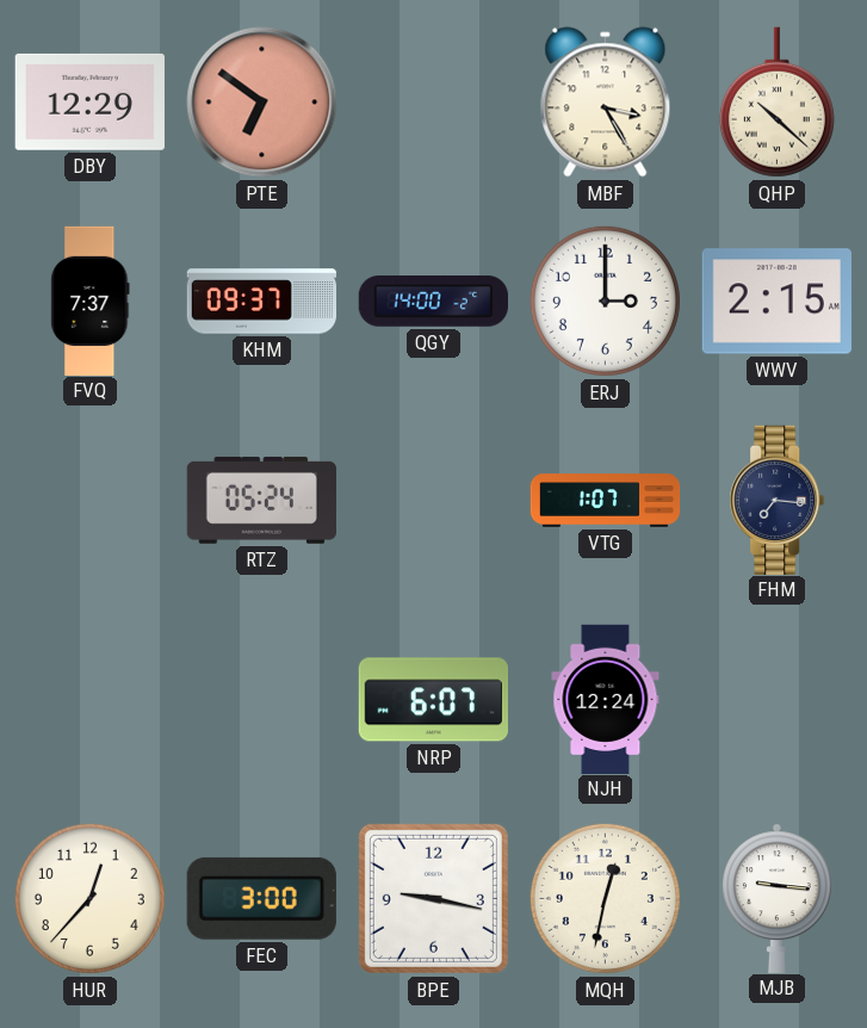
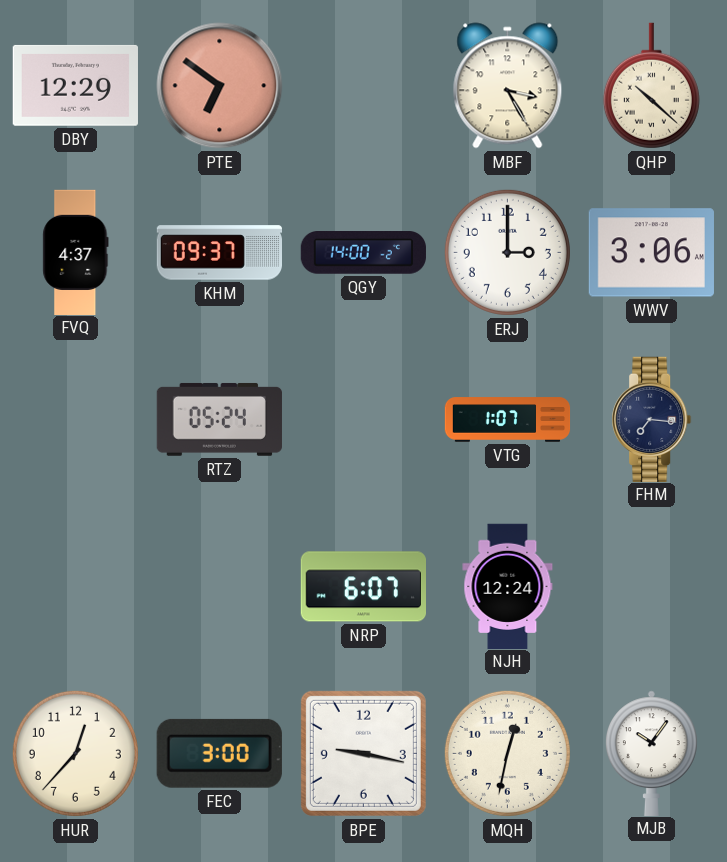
FVQ: 7:37 -> 4:37
WWV: 2:15 -> 3:06
MJB: 9:16 -> 10:06
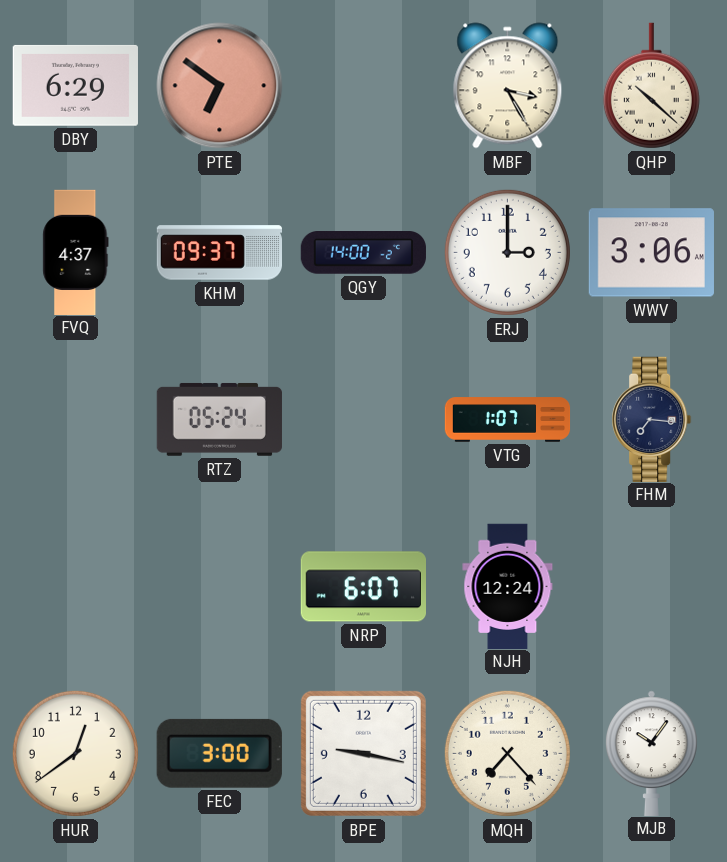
DBY: 12:29 -> 6:29
HUR: 12:37 -> 12:39
MQH: 12:32 -> 7:23
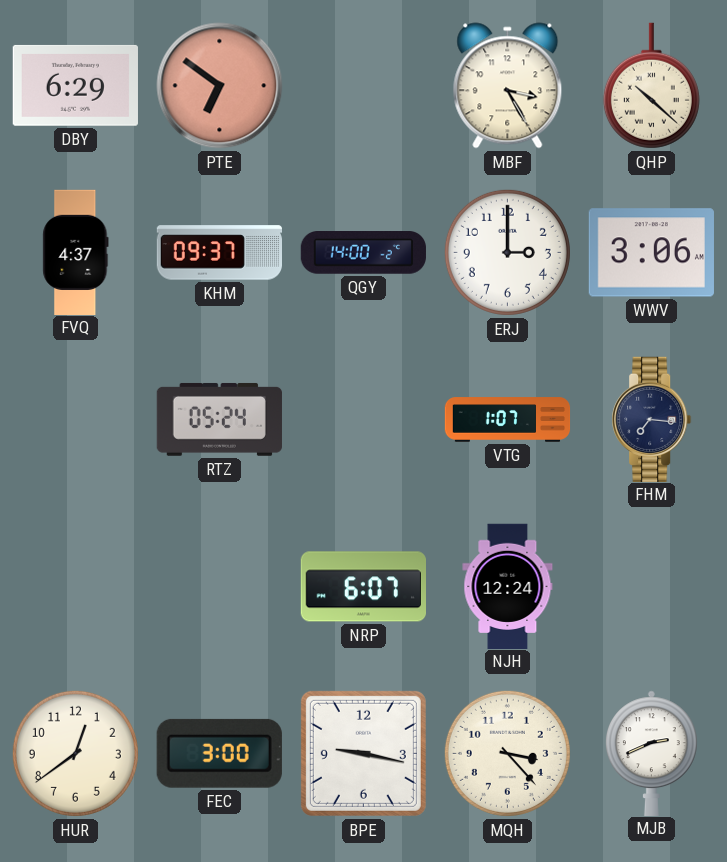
MQH: 7:23 -> 3:23
MJB: 10:06 -> 2:41
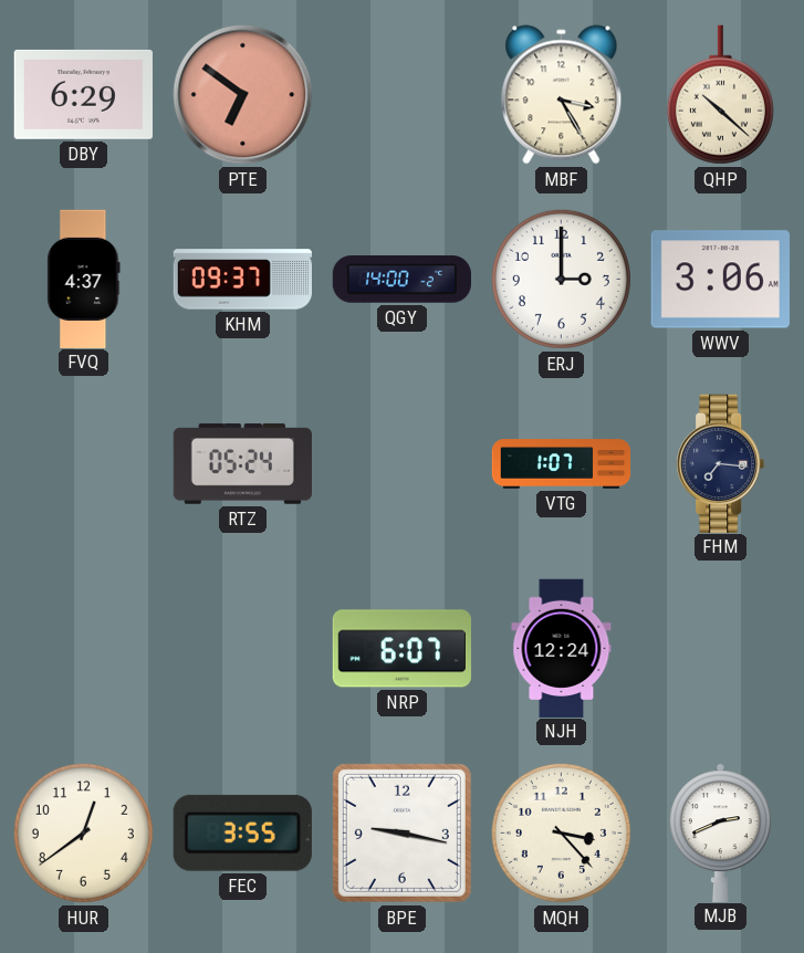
FEC: 3:00 -> 3:55
